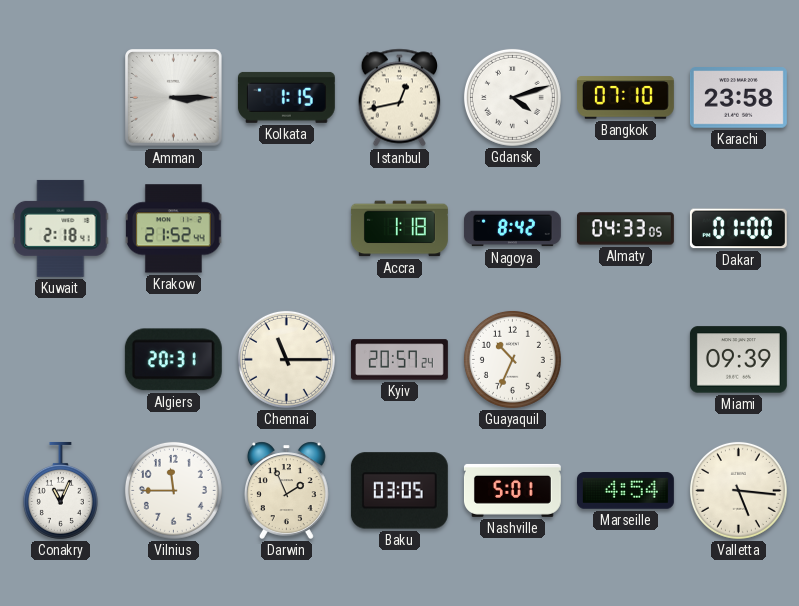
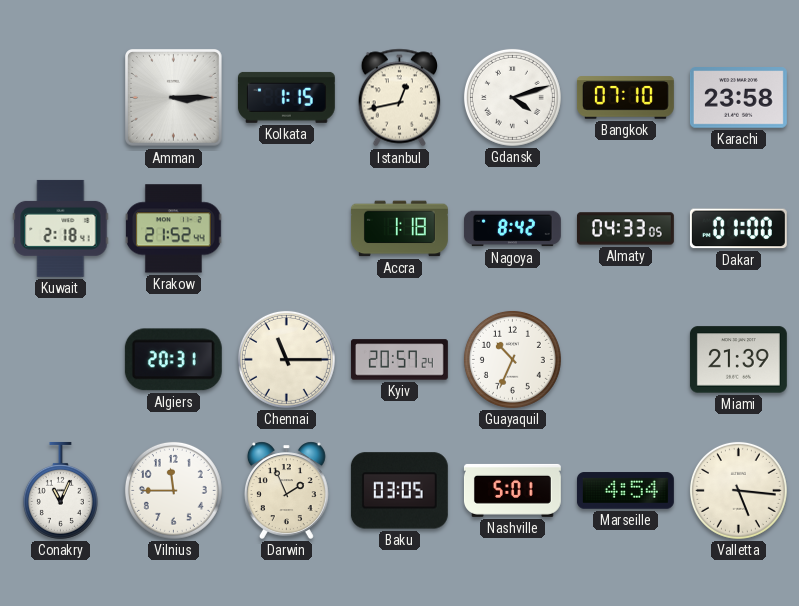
Miami: 09:39 -> 21:39
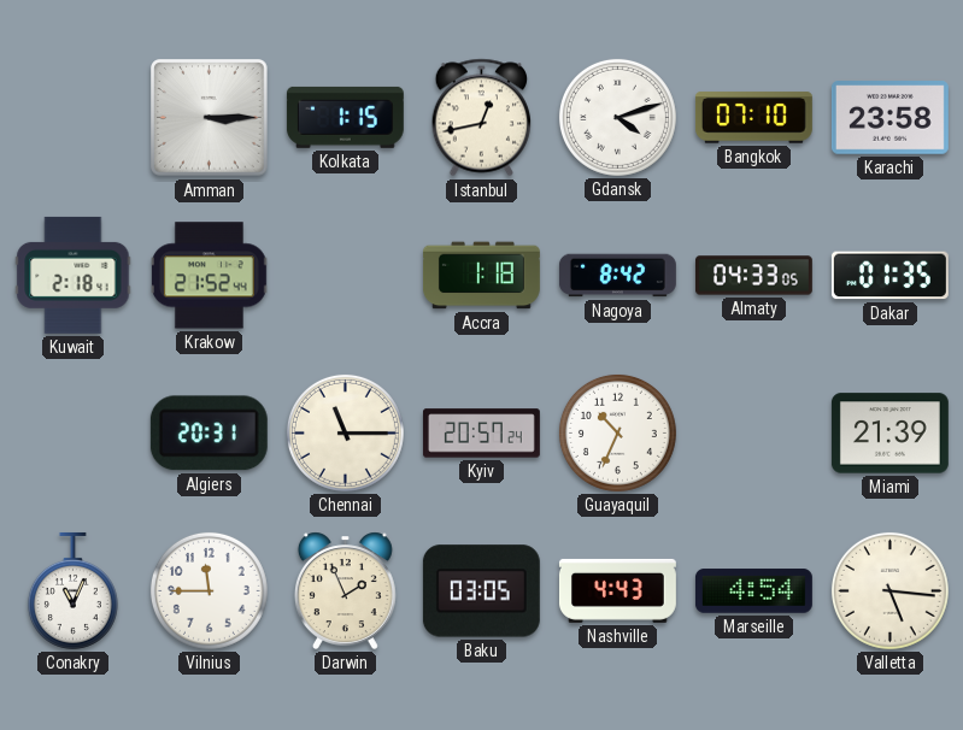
Dakar: 01:00 -> 01:35
Nashville: 5:01 -> 4:43
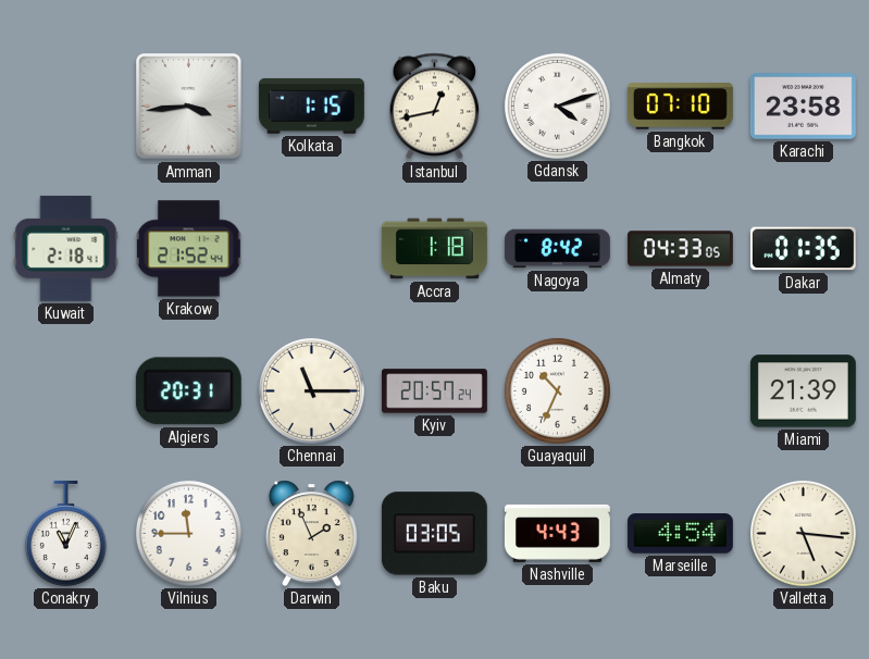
Amman: 3:15 -> 3:44
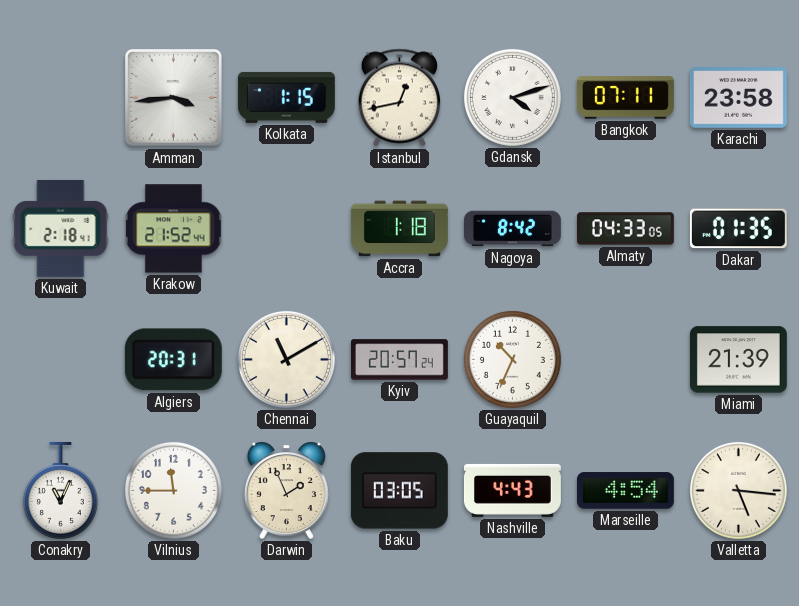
Bangkok: 07:10 -> 07:11
Chennai: 11:15 -> 11:10
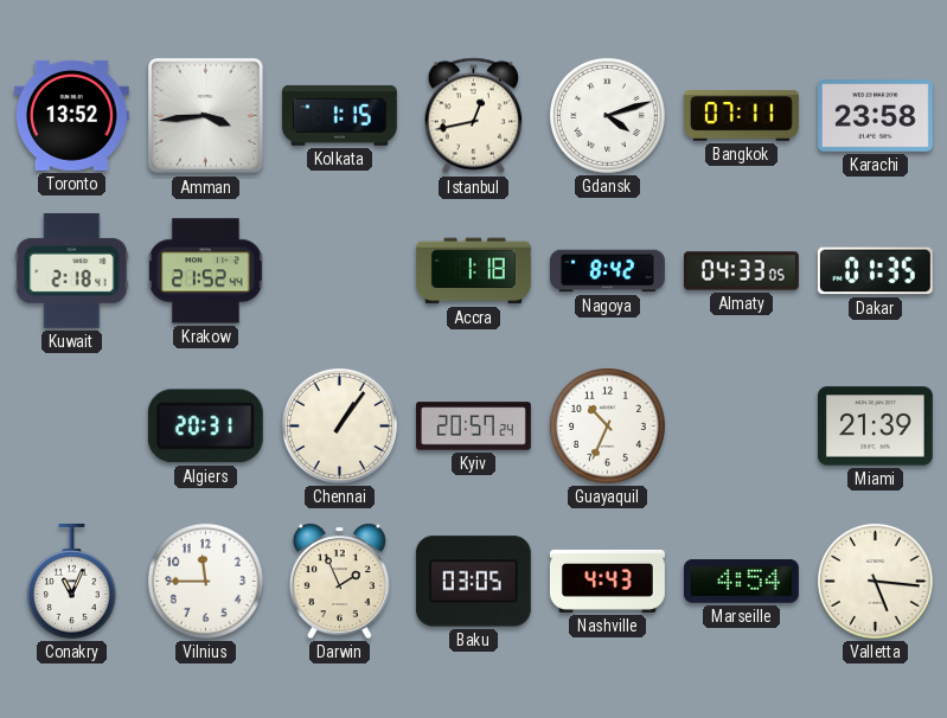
Toronto: none -> 13:52
Chennai: 11:10 -> 1:06
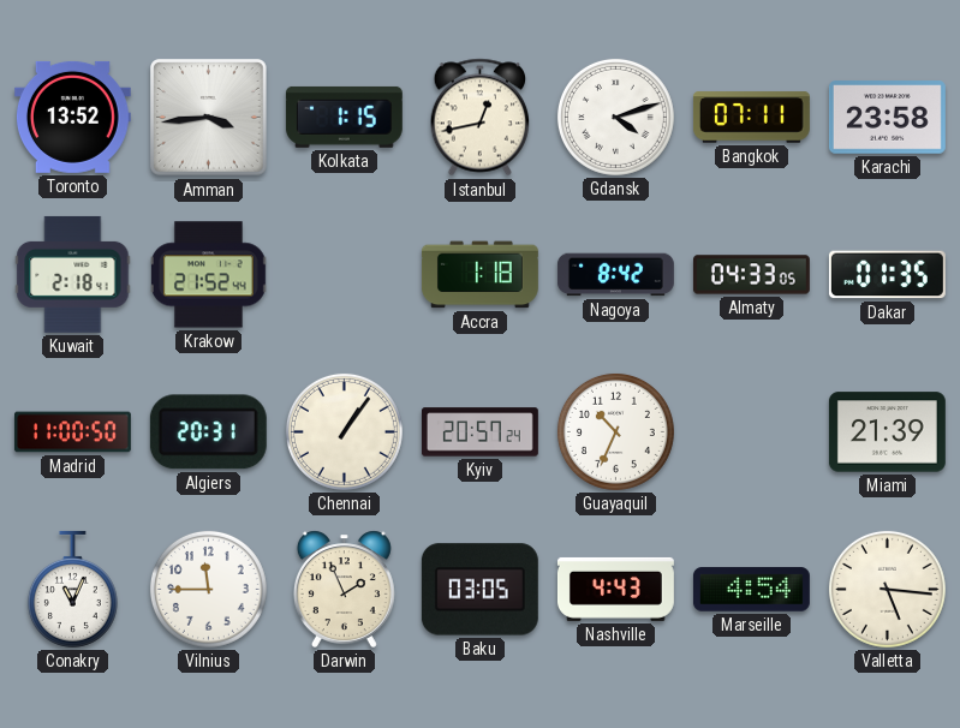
Madrid: none -> 11:00
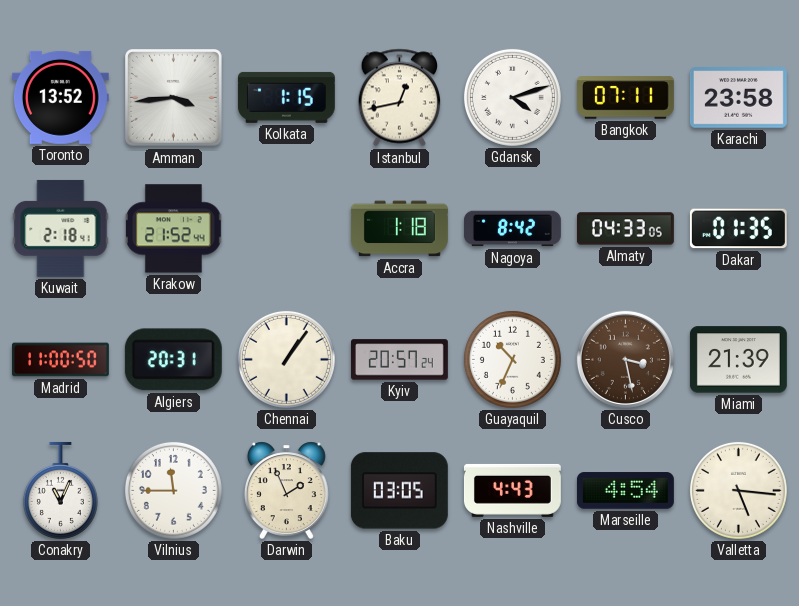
Cusco: none -> 3:28
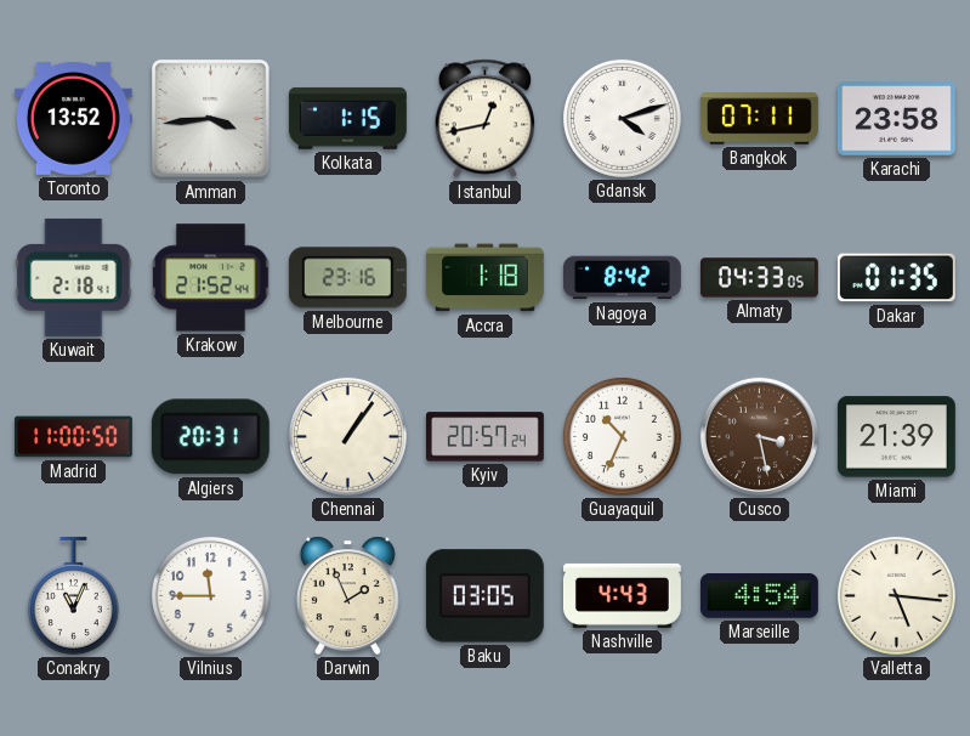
Melbourne: none -> 23:16
